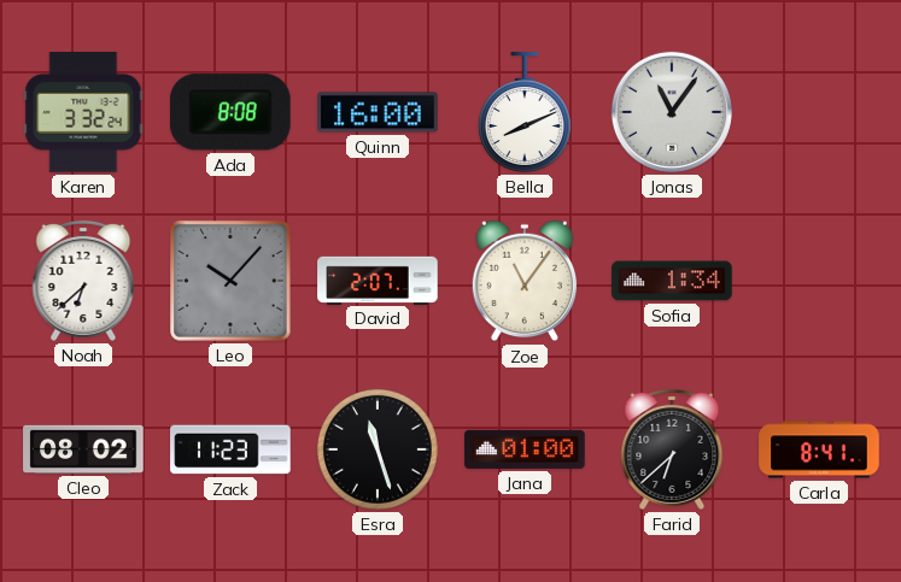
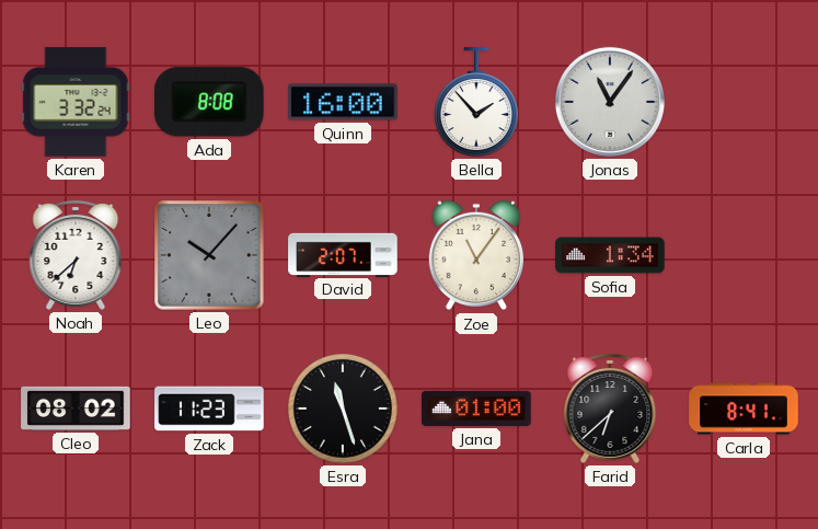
Bella: 8:11 -> 1:53
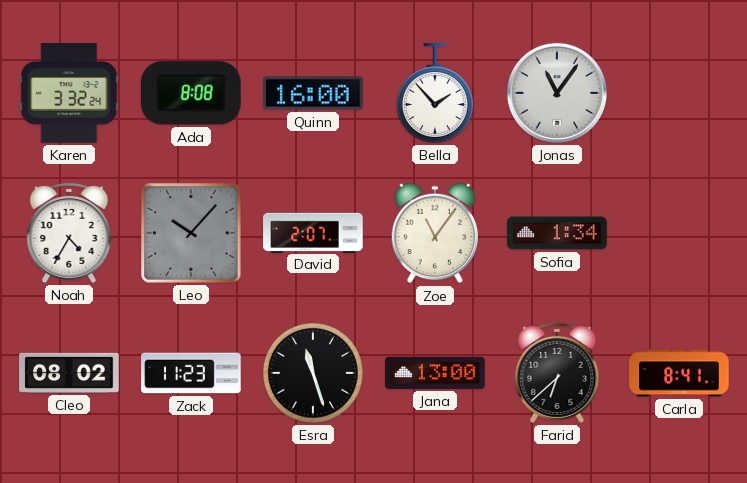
Noah: 6:38 -> 4:35
Jana: 01:00 -> 13:00
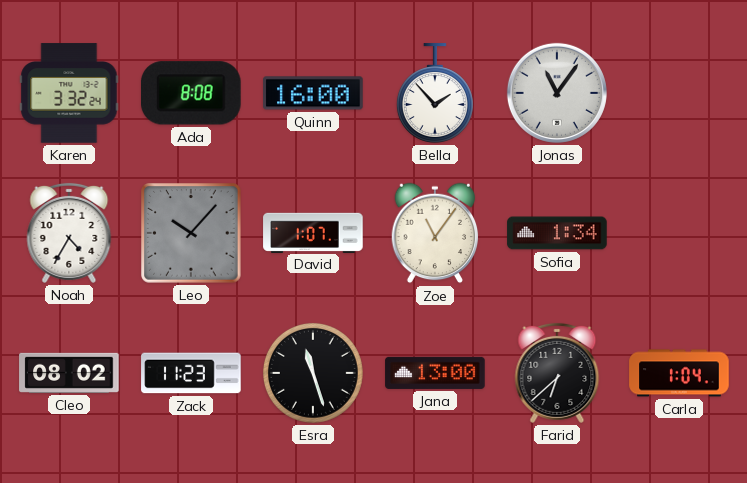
David: 2:07 -> 1:07
Carla: 8:41 -> 1:04
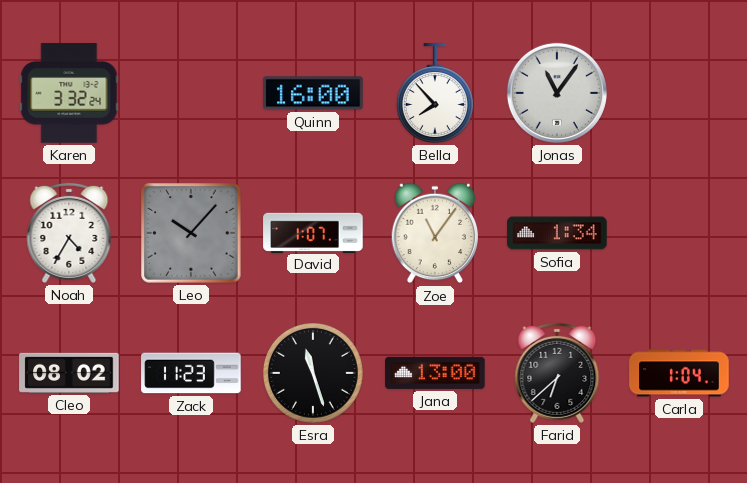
Ada: 8:08 -> none
Bella: 1:53 -> 7:53
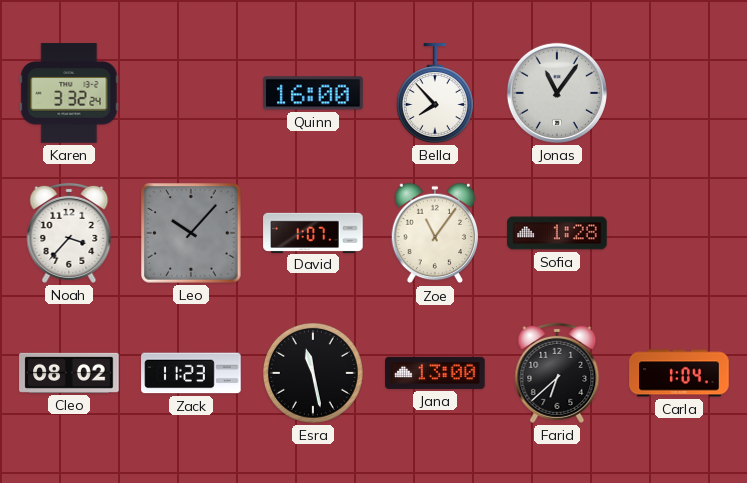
Noah: 4:35 -> 3:37
Sofia: 1:34 -> 1:28
Esra: 11:27 -> 11:28
